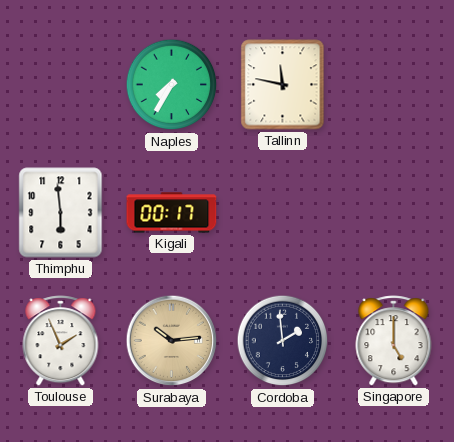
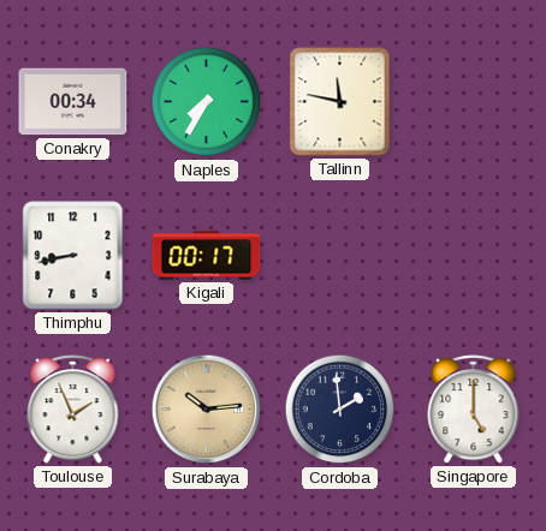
Conakry: none -> 00:34
Thimphu: 5:59 -> 8:43
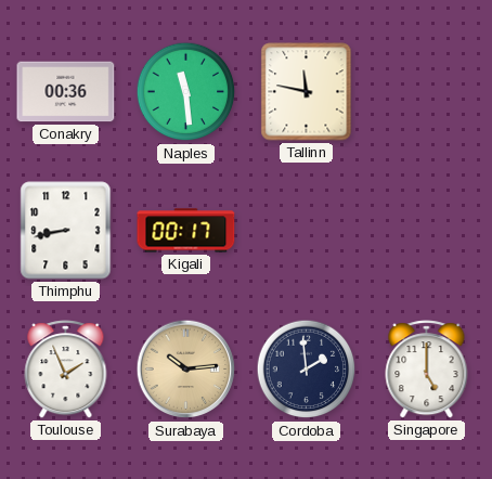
Conakry: 00:34 -> 00:36
Naples: 7:35 -> 11:29
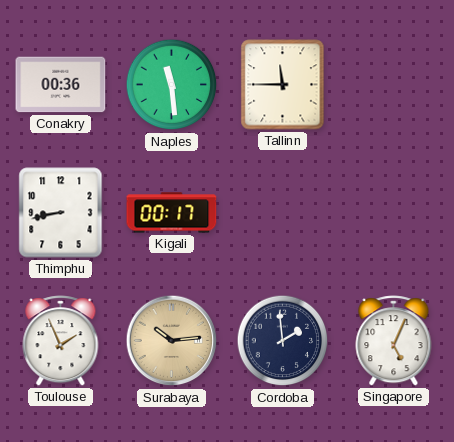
Tallinn: 11:47 -> 11:45
Singapore: 5:00 -> 5:04
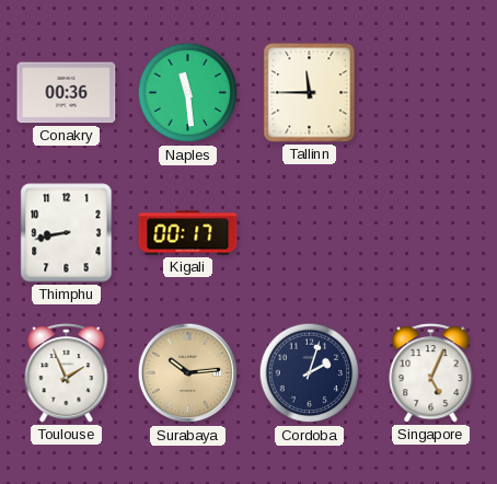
Cordoba: 1:59 -> 2:03
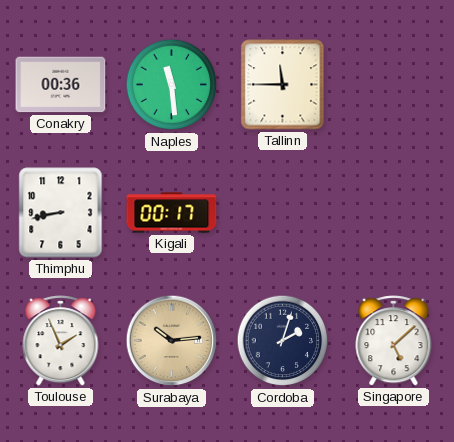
Singapore: 5:04 -> 5:08
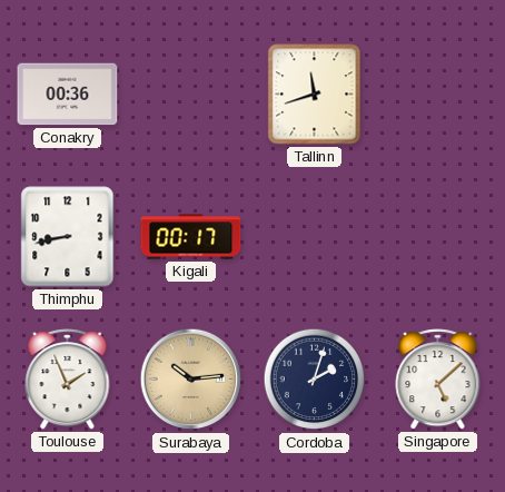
Naples: 11:29 -> none
Tallinn: 11:45 -> 11:42
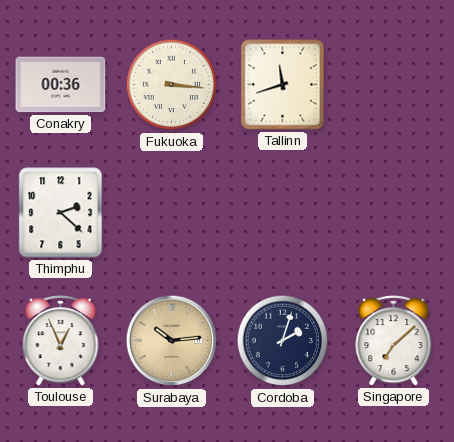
Fukuoka: none -> 3:16
Thimphu: 8:43 -> 2:22
Kigali: 00:17 -> none
Toulouse: 1:56 -> 12:56
Singapore: 5:08 -> 7:08
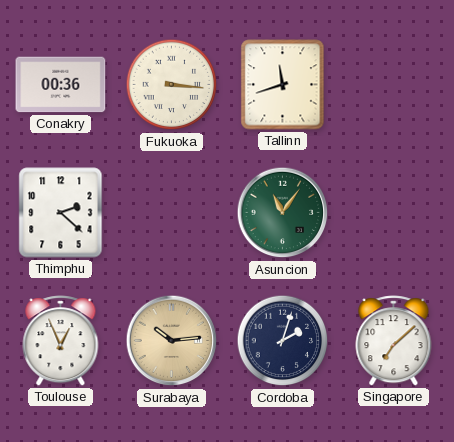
Asuncion: none -> 11:06
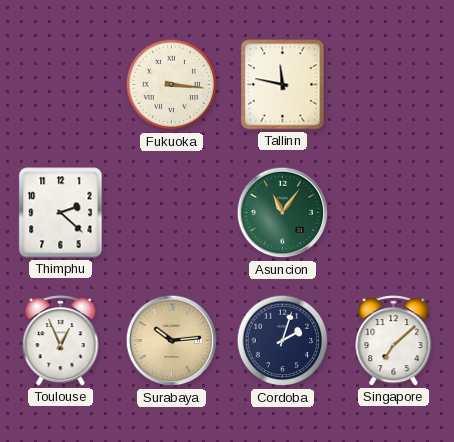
Conakry: 00:36 -> none
Tallinn: 11:42 -> 11:47
